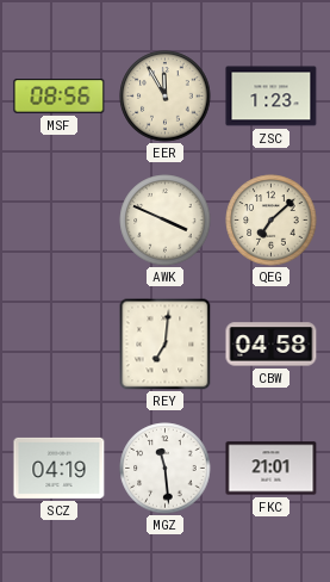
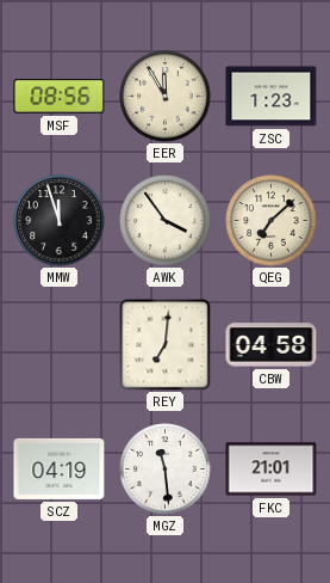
MMW: none -> 11:57
AWK: 3:49 -> 3:54
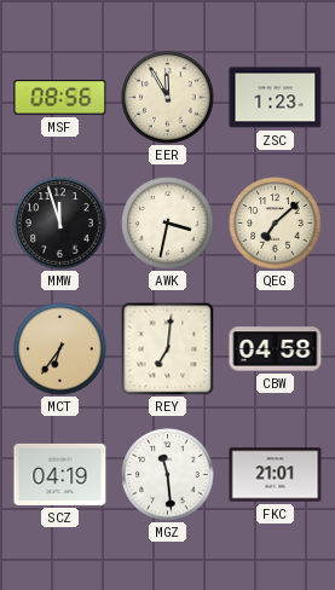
AWK: 3:54 -> 3:32
MCT: none -> 6:36
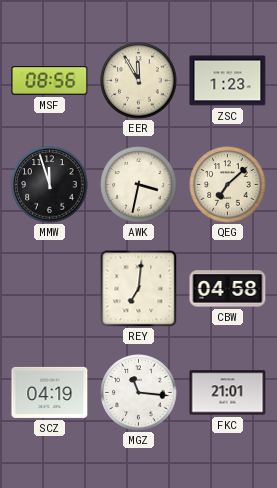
MCT: 6:36 -> none
MGZ: 11:29 -> 11:16
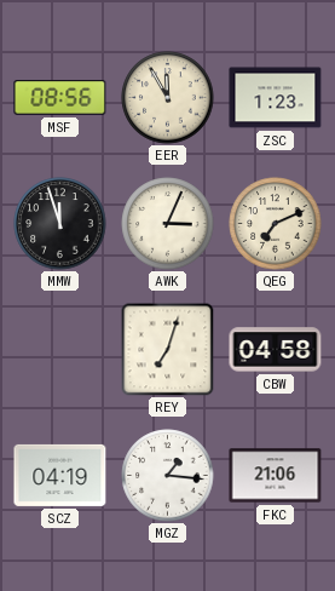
AWK: 3:32 -> 3:04
QEG: 7:08 -> 7:11
REY: 7:01 -> 7:03
MGZ: 11:16 -> 1:16
FKC: 21:01 -> 21:06
